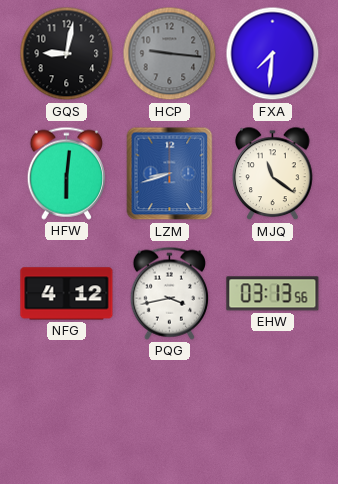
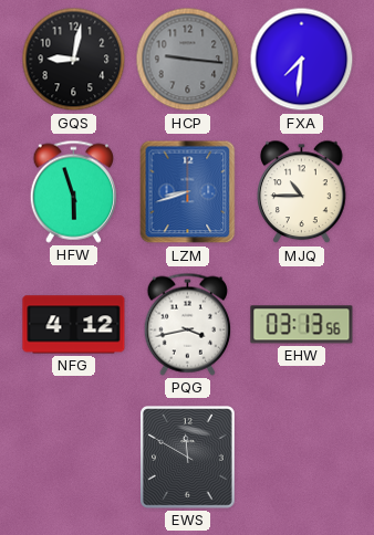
HFW: 6:01 -> 5:57
MJQ: 11:21 -> 10:45
EWS: none -> 11:50
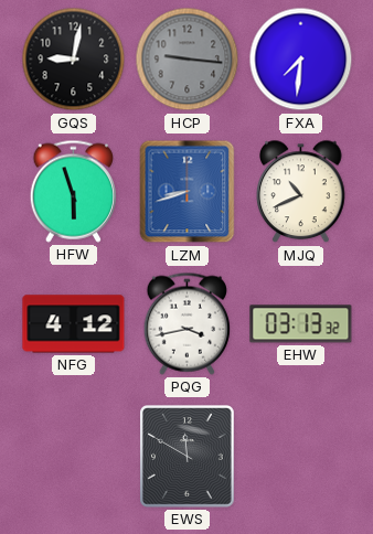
MJQ: 10:45 -> 10:41
EHW: 03:13:56 -> 03:13:32
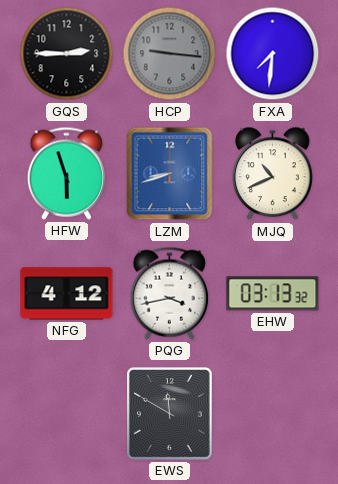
GQS: 9:02 -> 2:45
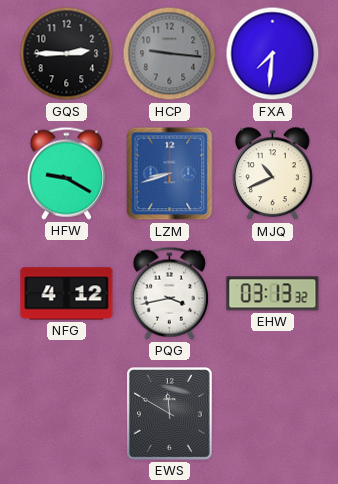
HFW: 5:57 -> 9:20
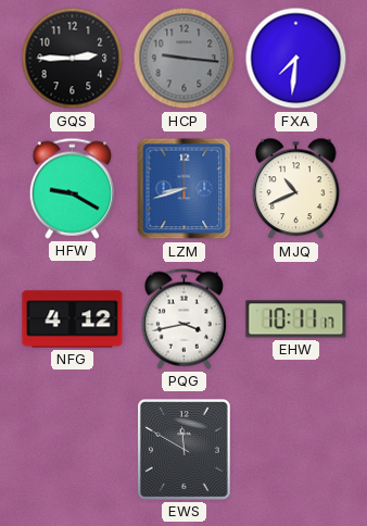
EHW: 03:13 -> 10:11
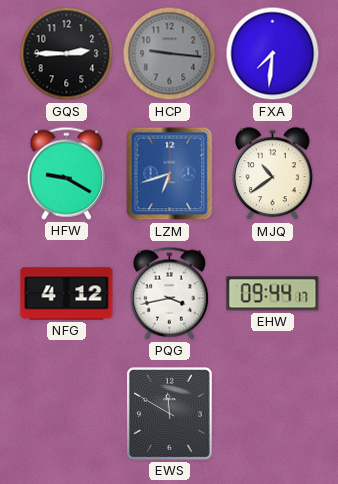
LZM: 8:42 -> 6:42
MJQ: 10:41 -> 10:39
EHW: 10:11 -> 09:44
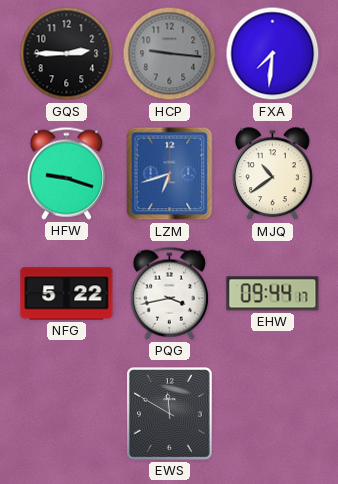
HFW: 9:20 -> 9:18
NFG: 4:12 -> 5:22
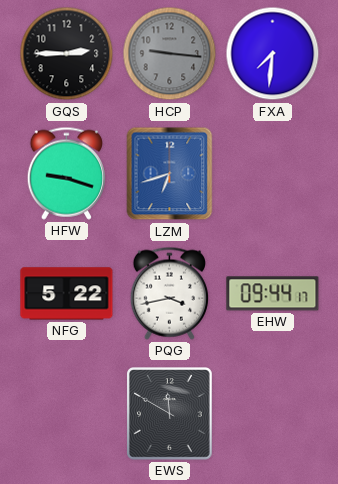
MJQ: 10:39 -> none
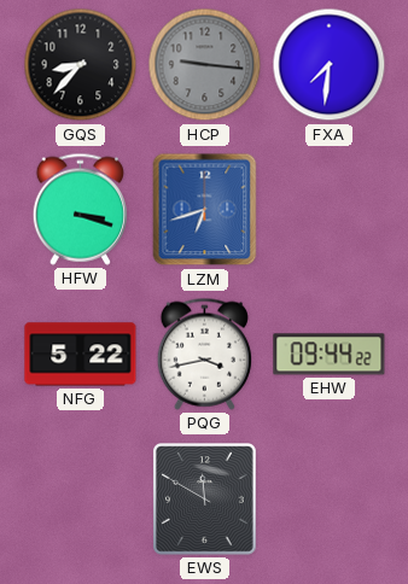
GQS: 2:45 -> 8:37
HFW: 9:18 -> 3:18
EHW: 09:44:17 -> 09:44:22
